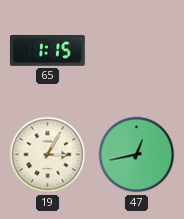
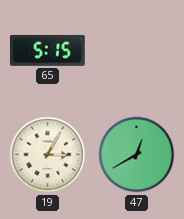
65: 1:15 -> 5:15
47: 12:43 -> 12:40
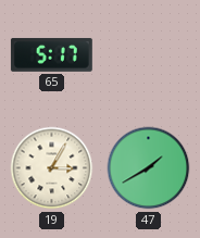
65: 5:15 -> 5:17
47: 12:40 -> 1:40
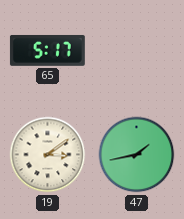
19: 3:05 -> 3:09
47: 1:40 -> 1:43
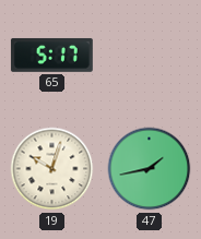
19: 3:09 -> 10:03
